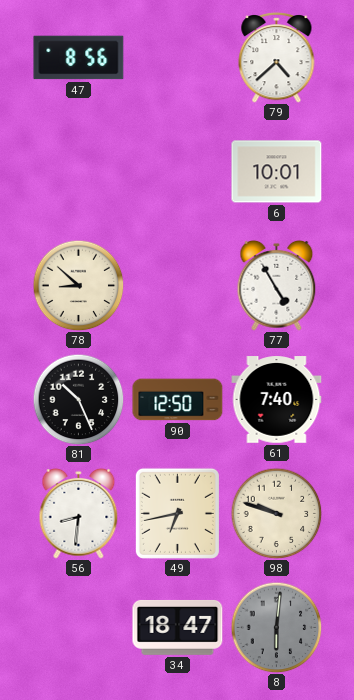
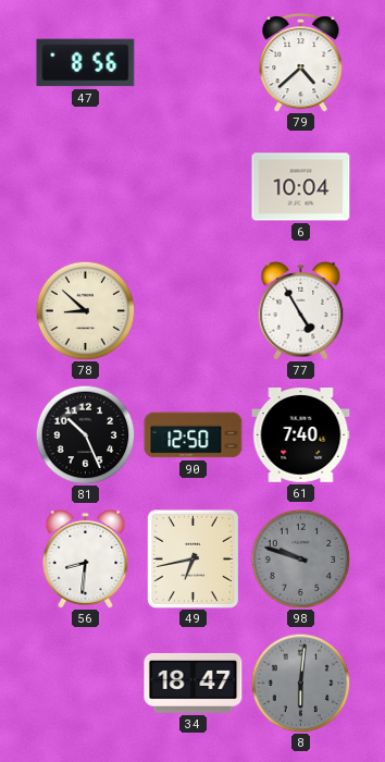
6: 10:01 -> 10:04
98 dial: cream -> grey
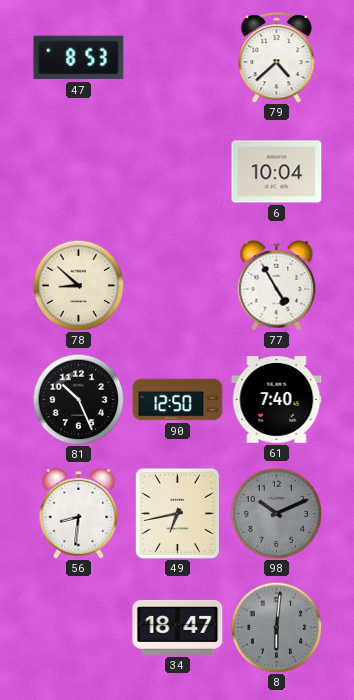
47: 8:56 -> 8:53
98: 9:48 -> 10:11
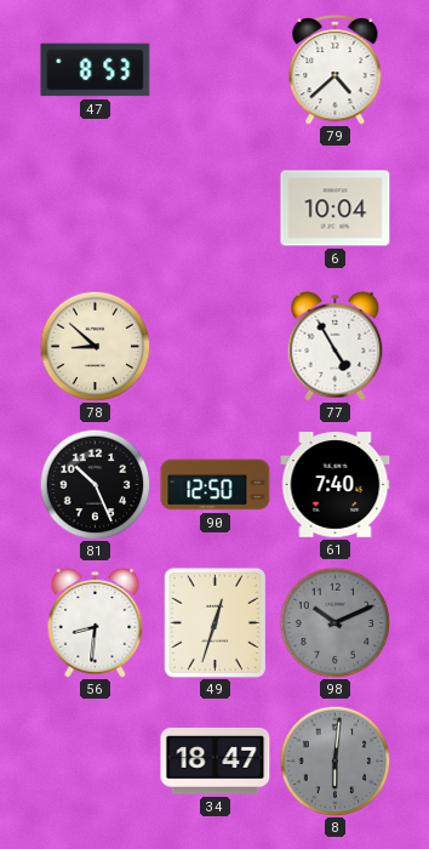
49: 6:43 -> 12:33
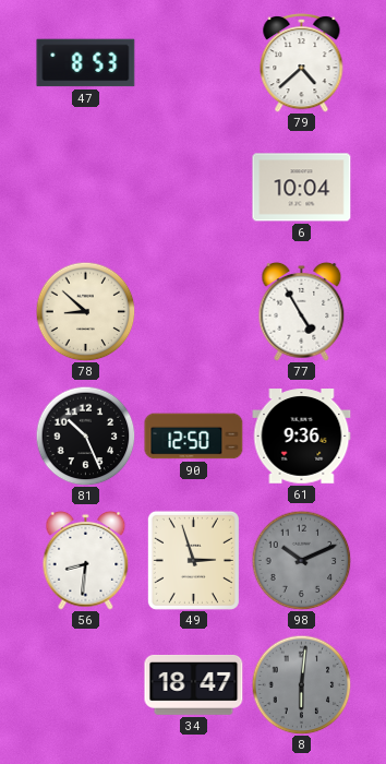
61: 7:40 -> 9:36
49: 12:33 -> 2:57
